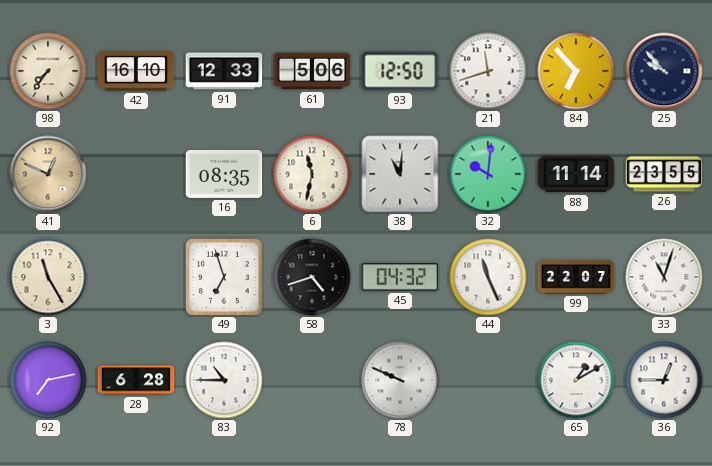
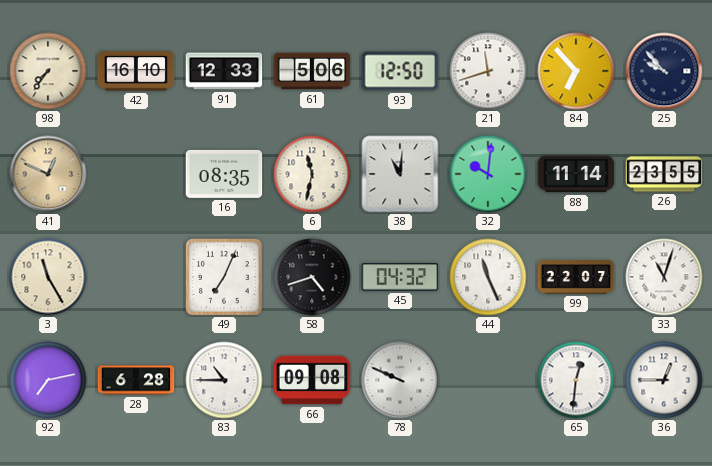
49: 6:57 -> 7:04
66: none -> 09:08
65: 1:10 -> 12:31
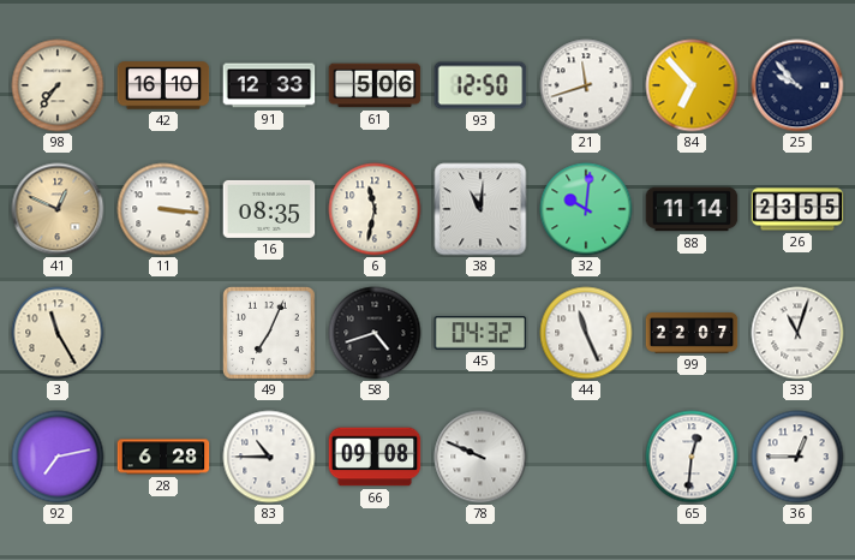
11: none -> 3:16
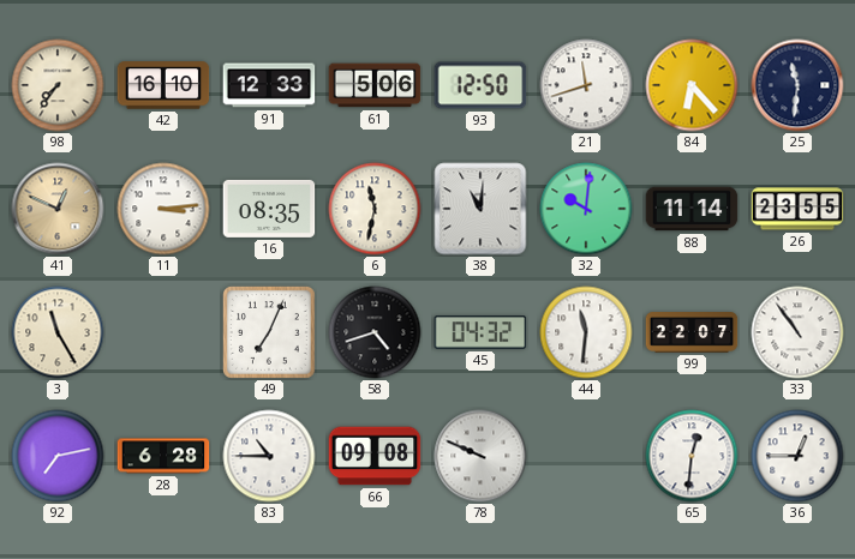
84: 6:53 -> 6:23
25: 9:53 -> 11:31
11: 3:16 -> 3:14
44: 11:26 -> 11:31
33: 11:03 -> 10:54
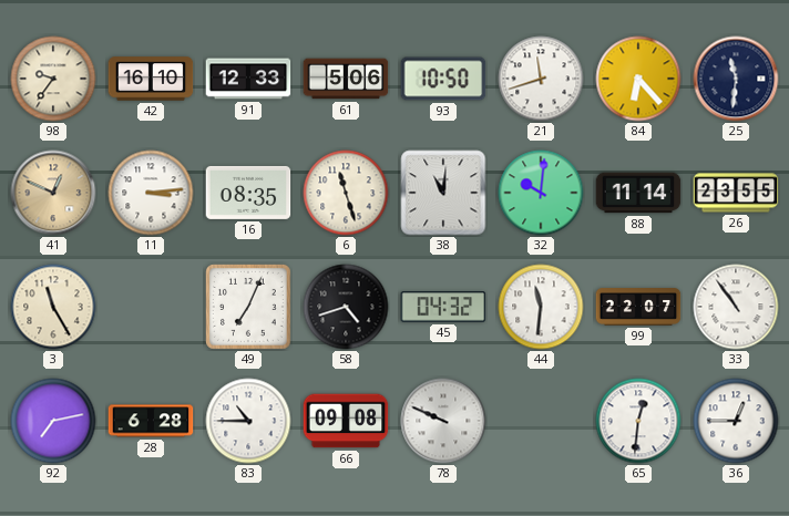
98: 7:36 -> 9:36
93: 12:50 -> 10:50
6: 11:32 -> 11:27
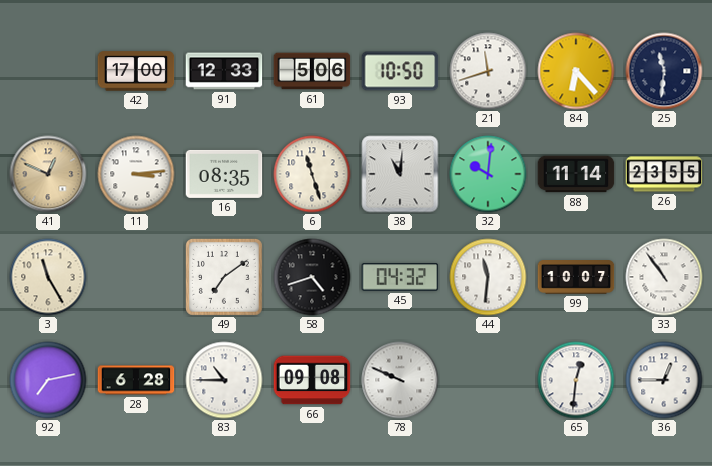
98: 9:36 -> none
42: 16:10 -> 17:00
49: 7:04 -> 7:09
99: 22:07 -> 10:07
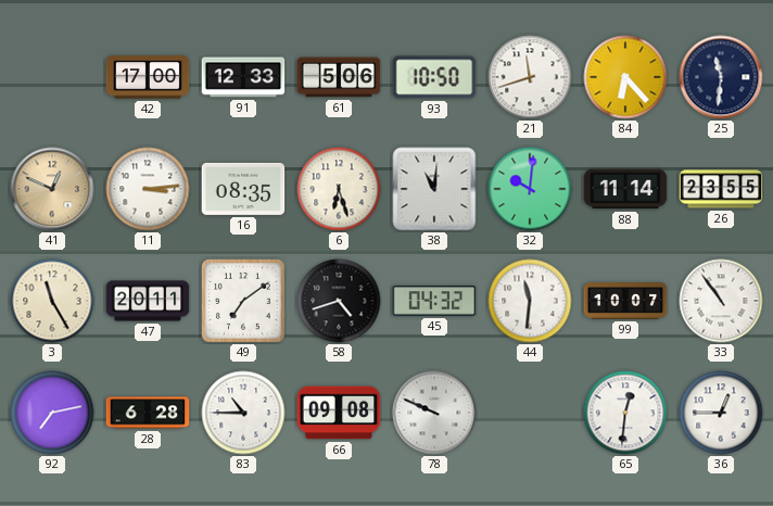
6: 11:27 -> 6:27
47: none -> 20:11
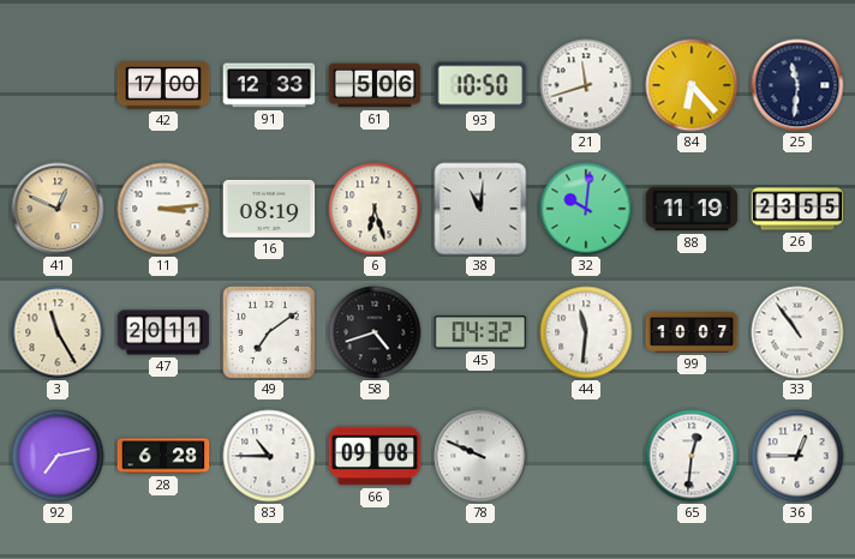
16: 08:35 -> 08:19
88: 11:14 -> 11:19
